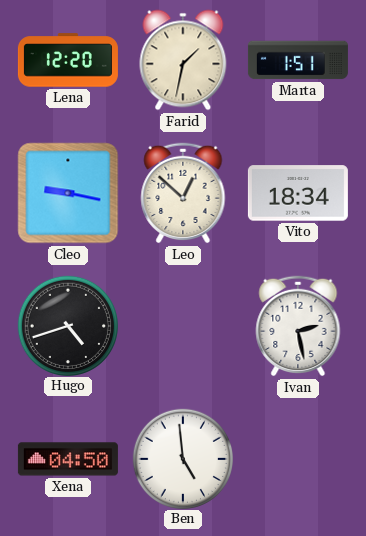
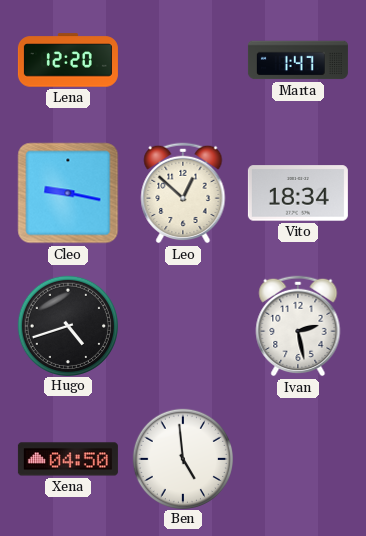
Farid: 1:32 -> none
Marta: 1:51 -> 1:47
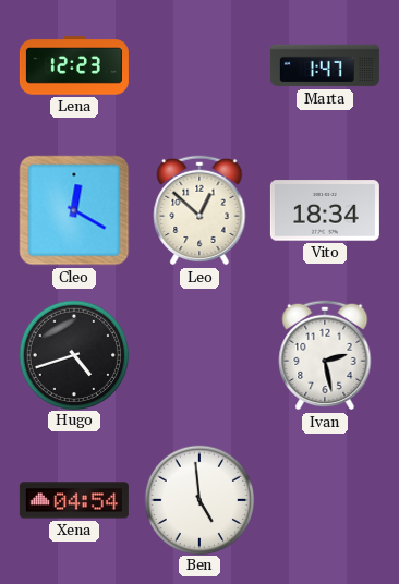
Lena: 12:20 -> 12:23
Cleo: 9:17 -> 12:20
Xena: 04:50 -> 04:54
